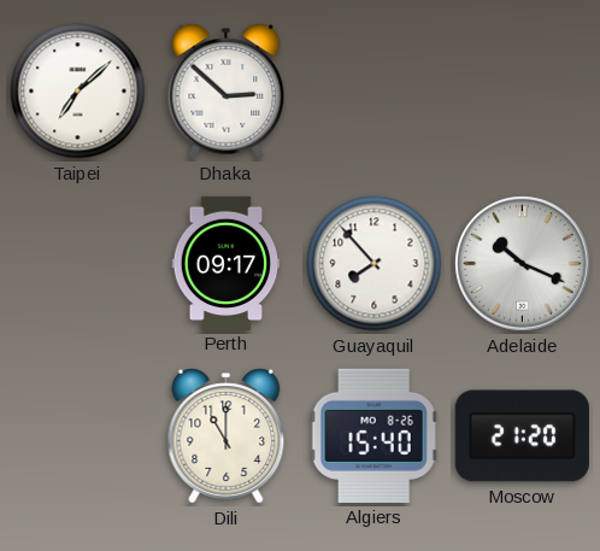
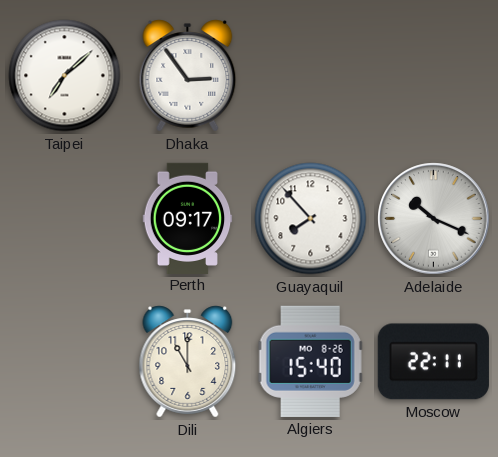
Dhaka: 2:52 -> 2:54
Moscow: 21:20 -> 22:11
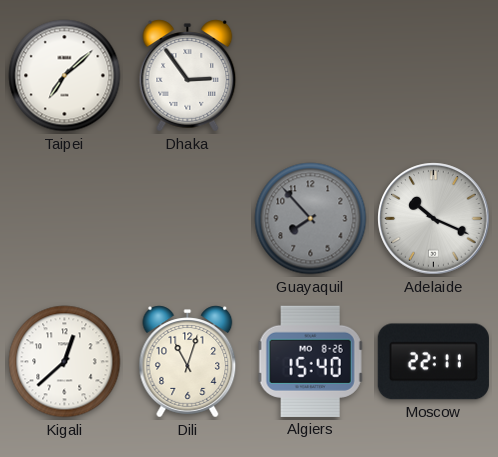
Perth: 09:17 -> none
Guayaquil dial: white -> grey
Kigali: none -> 12:38
Dili: 11:00 -> 11:03
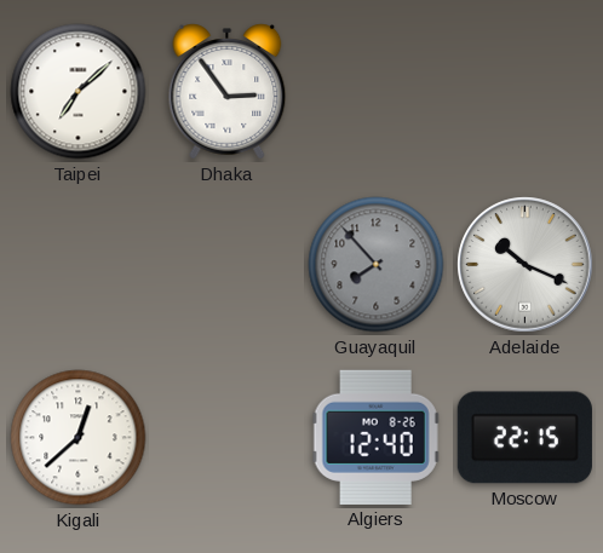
Dili: 11:03 -> none
Algiers: 15:40 -> 12:40
Moscow: 22:11 -> 22:15
